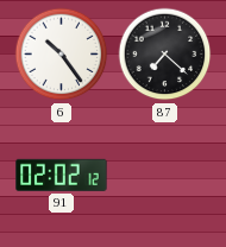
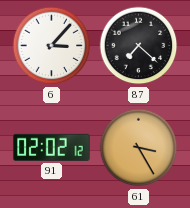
6: 10:24 -> 3:07
61: none -> 3:25
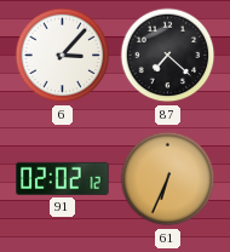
61: 3:25 -> 6:34
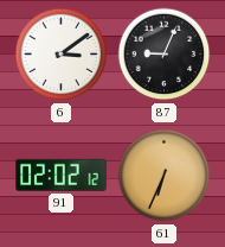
6: 3:07 -> 3:09
87: 7:22 -> 9:04
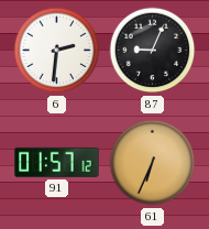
6: 3:09 -> 2:31
91: 02:02 -> 01:57
